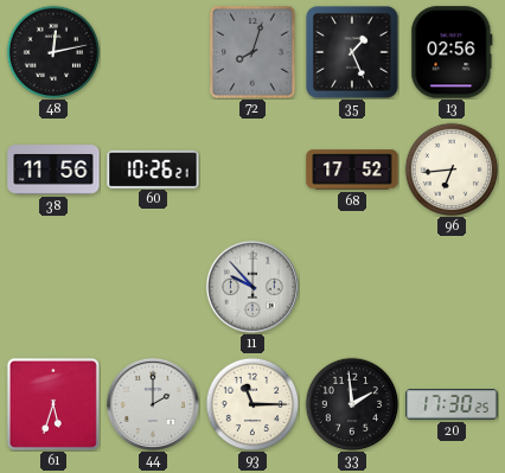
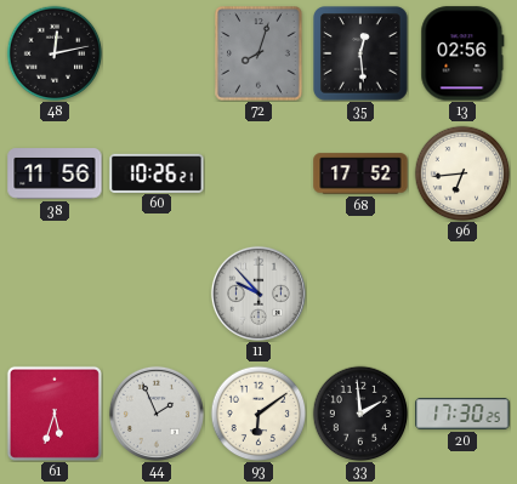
35: 1:26 -> 12:29
44: 2:00 -> 1:56
93: 11:15 -> 6:09
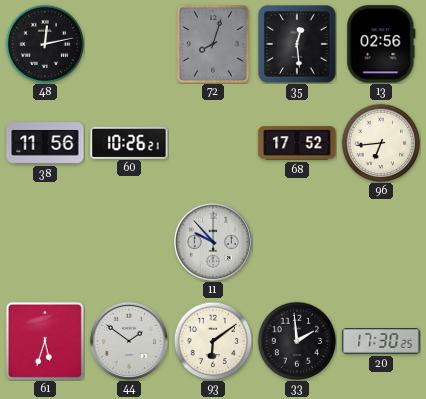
44: 1:56 -> 1:51
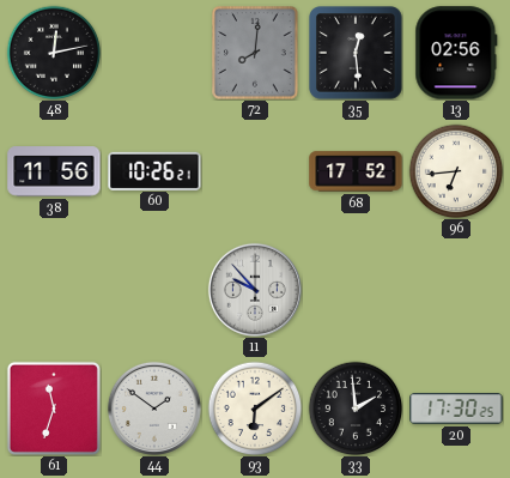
72: 8:03 -> 8:01
61: 5:33 -> 11:33
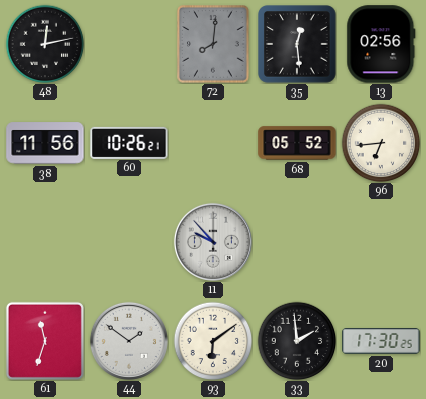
68: 17:52 -> 05:52
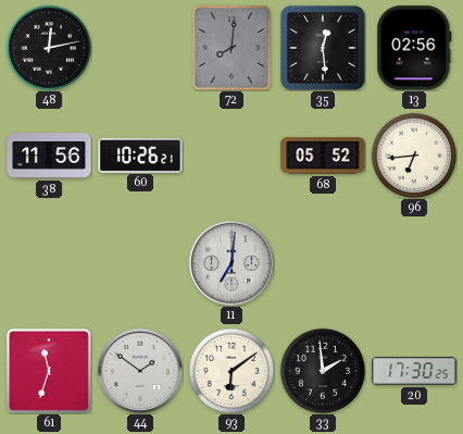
11: 9:53 -> 7:01
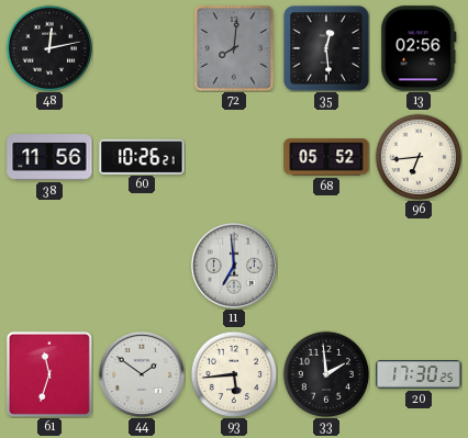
11: 7:01 -> 6:59
93: 6:09 -> 5:44
